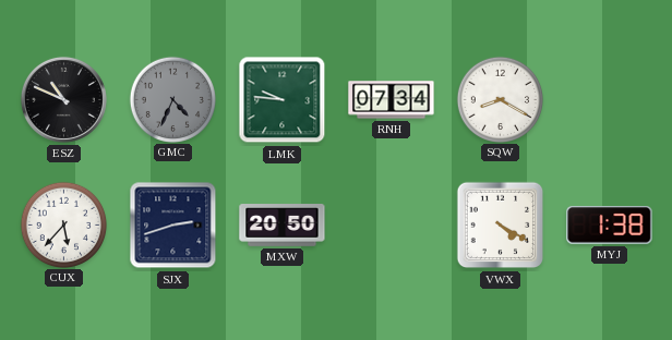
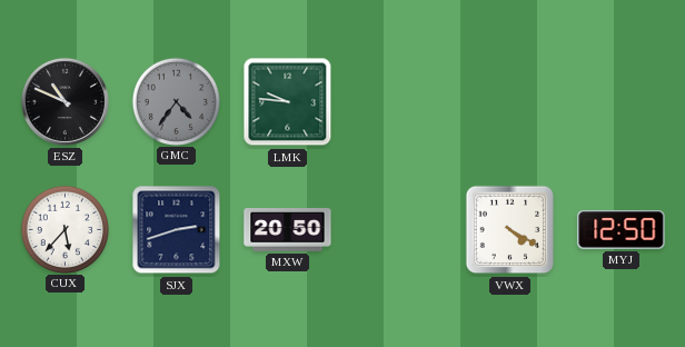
GMC: 4:34 -> 4:36
RNH: 07:34 -> none
SQW: 8:20 -> none
MYJ: 1:38 -> 12:50
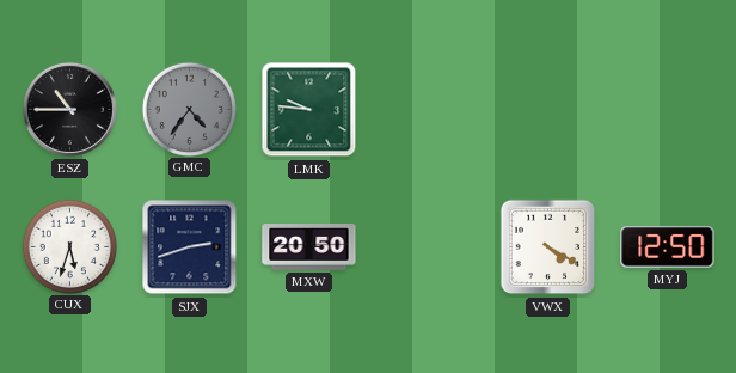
ESZ: 10:49 -> 10:45
CUX: 5:37 -> 5:33
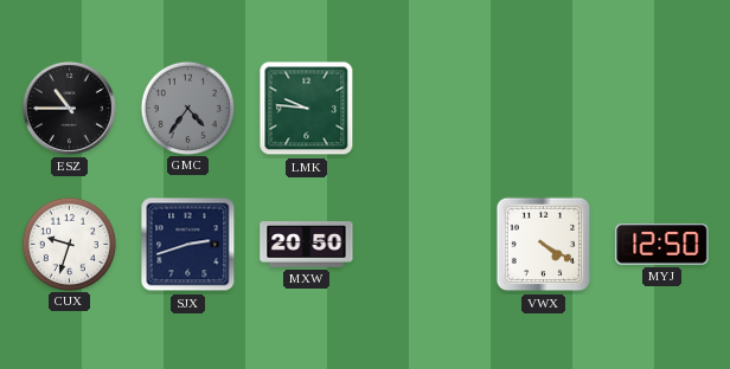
CUX: 5:33 -> 9:33
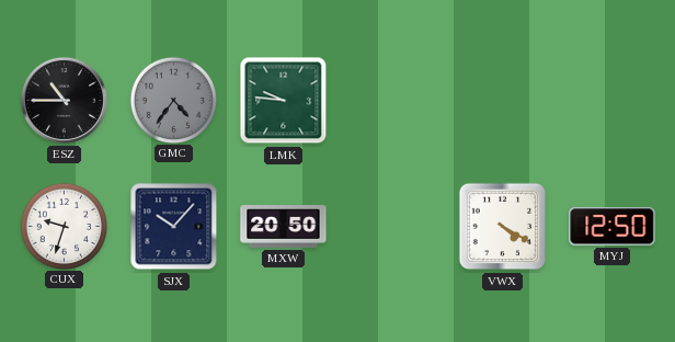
SJX: 2:42 -> 10:07
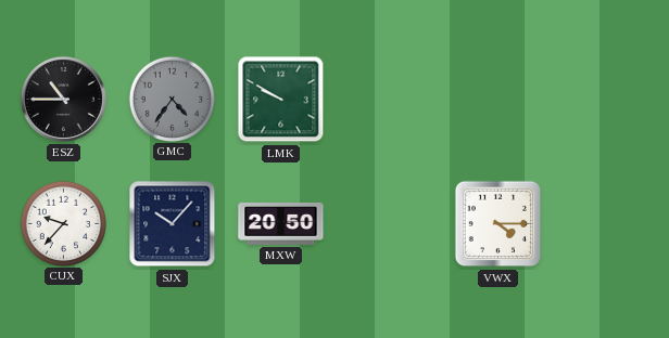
LMK: 9:46 -> 9:50
CUX: 9:33 -> 9:37
VWX: 4:20 -> 4:15
MYJ: 12:50 -> none
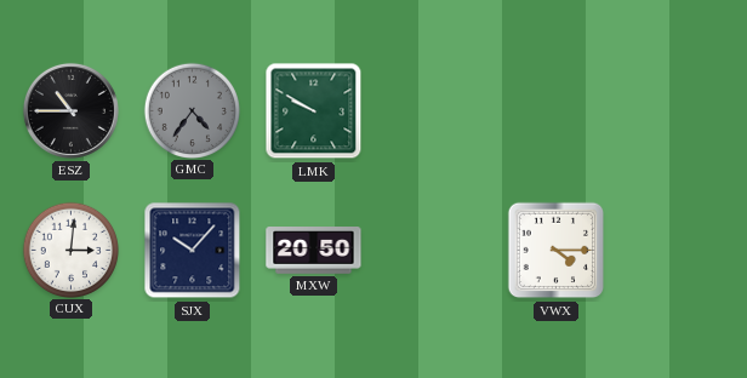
CUX: 9:37 -> 3:01
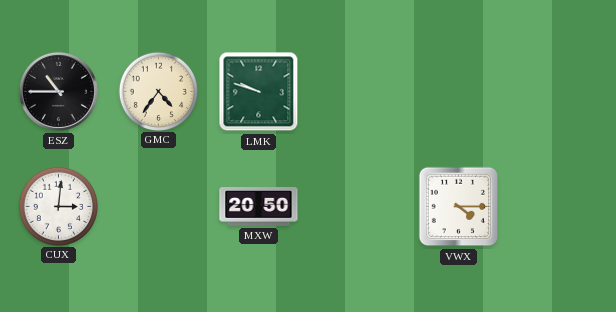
GMC dial: grey -> cream
LMK: 9:50 -> 9:48
SJX: 10:07 -> none
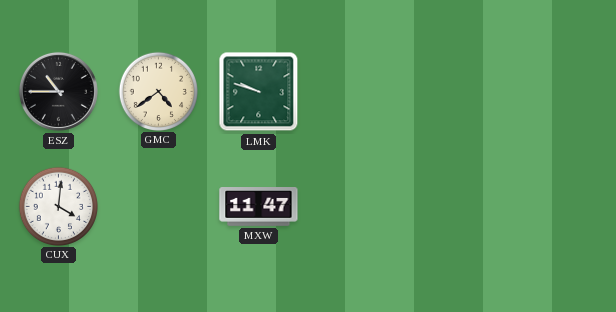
GMC: 4:36 -> 4:39
CUX: 3:01 -> 4:01
MXW: 20:50 -> 11:47
VWX: 4:15 -> none
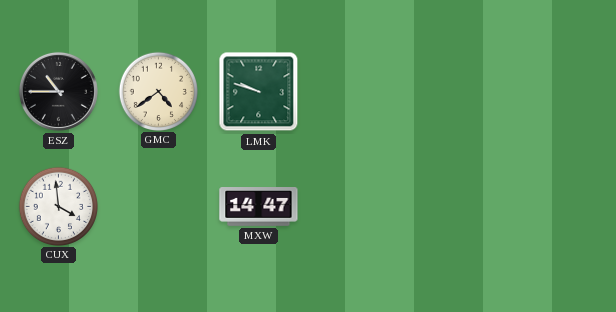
CUX: 4:01 -> 3:59
MXW: 11:47 -> 14:47
